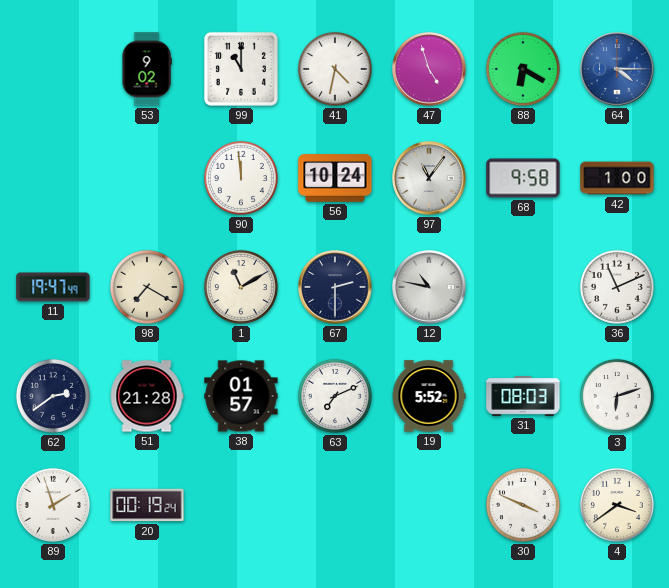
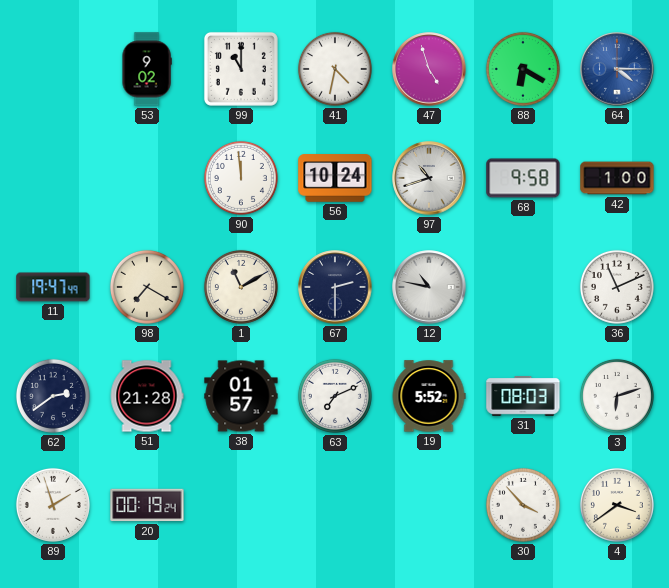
97: 11:06 -> 10:42
30: 3:49 -> 3:53
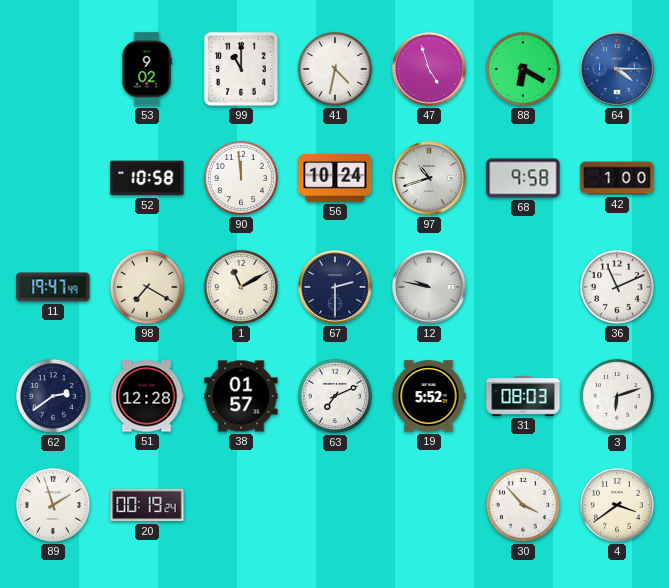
52: none -> 10:58
12: 10:47 -> 9:47
51: 21:28 -> 12:28
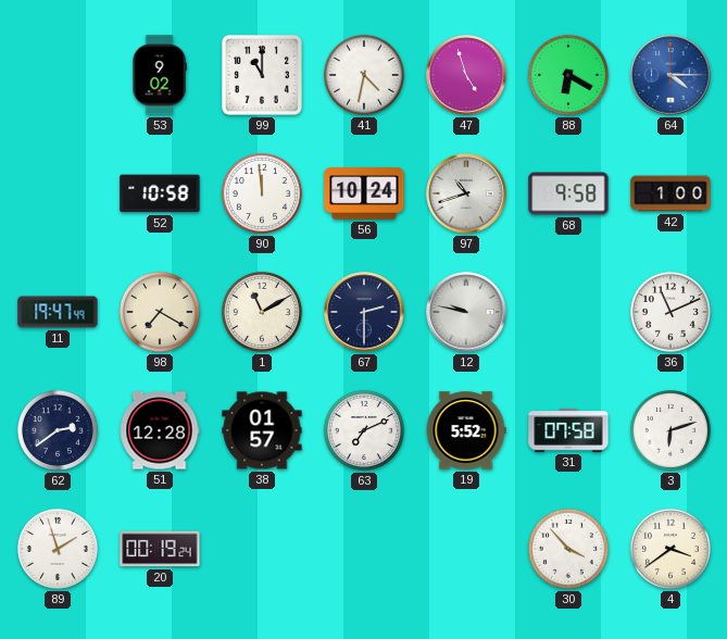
31: 08:03 -> 07:58
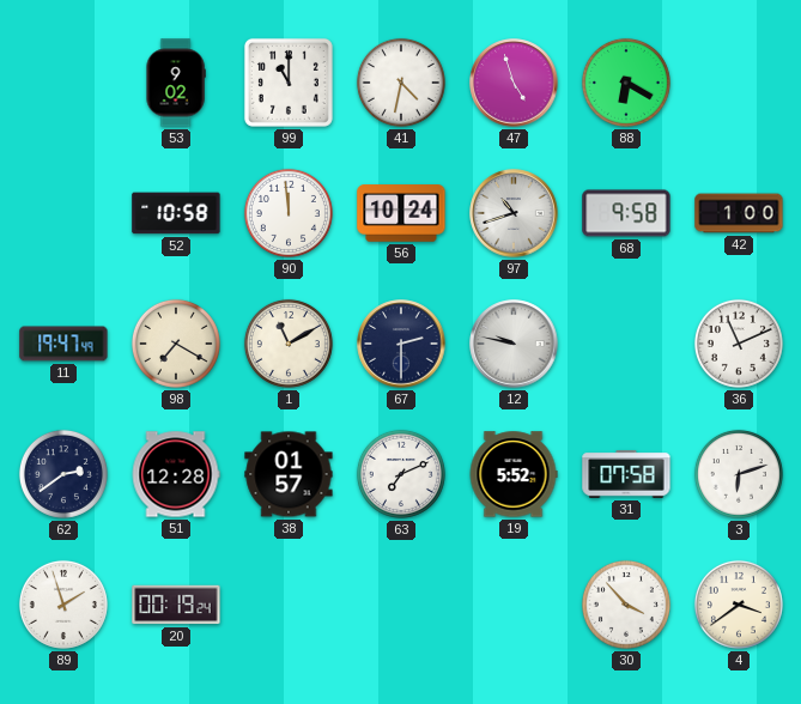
64: 4:15 -> none
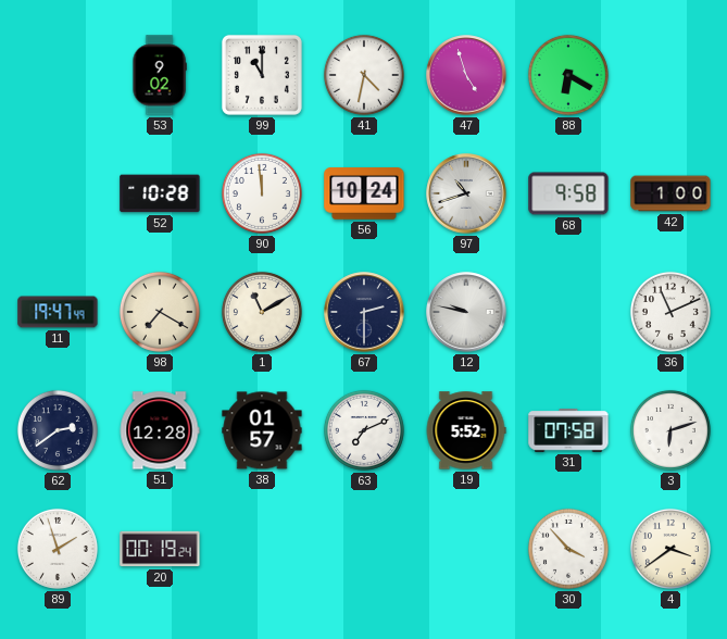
52: 10:58 -> 10:28
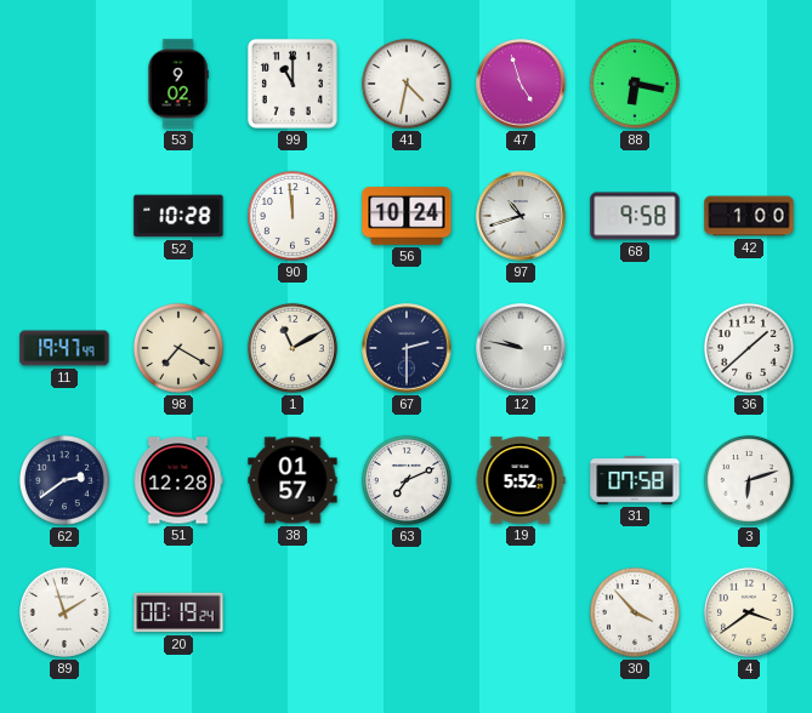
88: 6:20 -> 6:17
36: 11:11 -> 1:38
